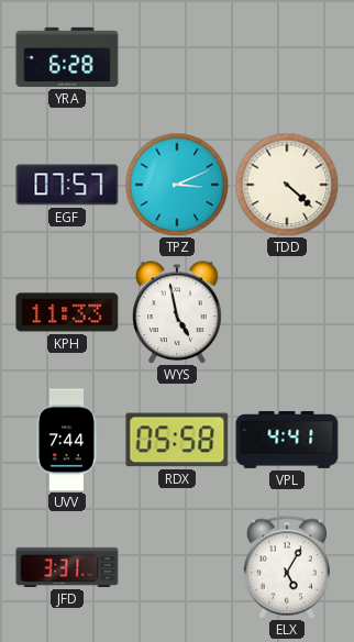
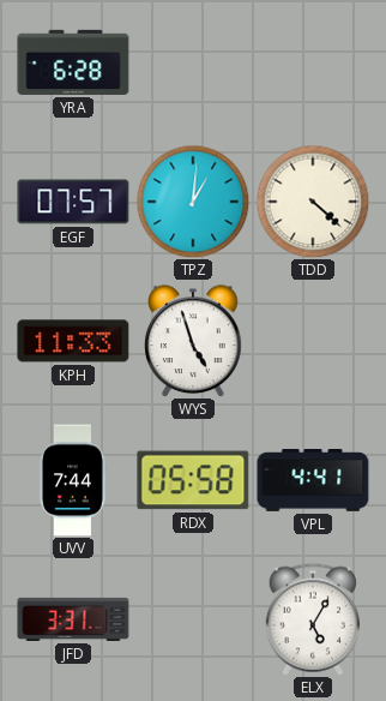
TPZ: 3:11 -> 1:01
WYS: 4:58 -> 4:57
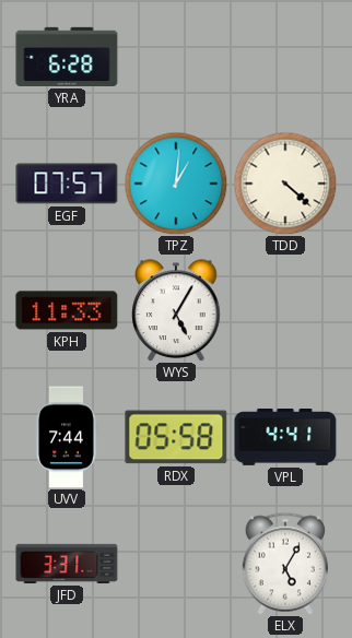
WYS: 4:57 -> 5:05
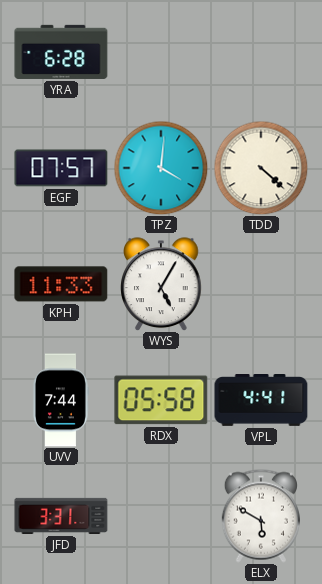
TPZ: 1:01 -> 4:01
ELX: 5:05 -> 5:50
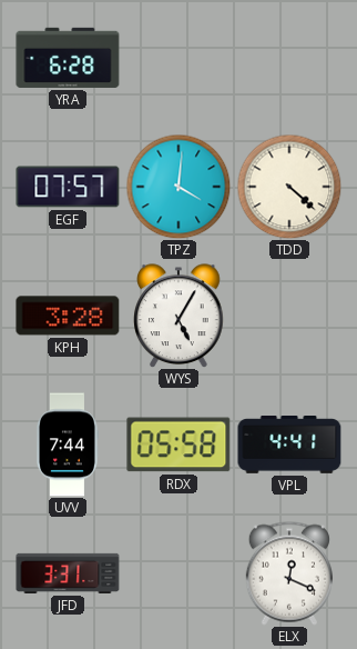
KPH: 11:33 -> 3:28
ELX: 5:50 -> 12:19
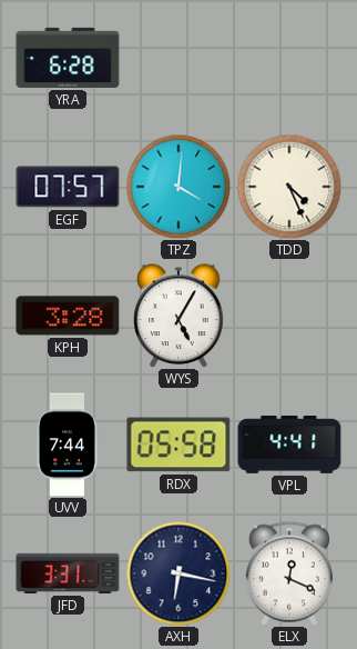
TDD: 4:22 -> 4:26
AXH: none -> 6:17
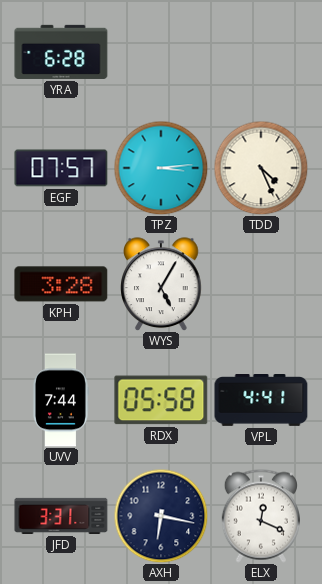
TPZ: 4:01 -> 3:14
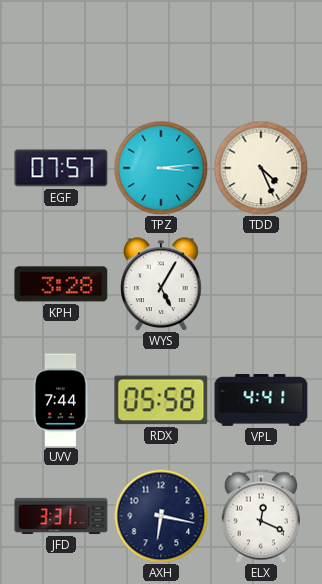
YRA: 6:28 -> none
